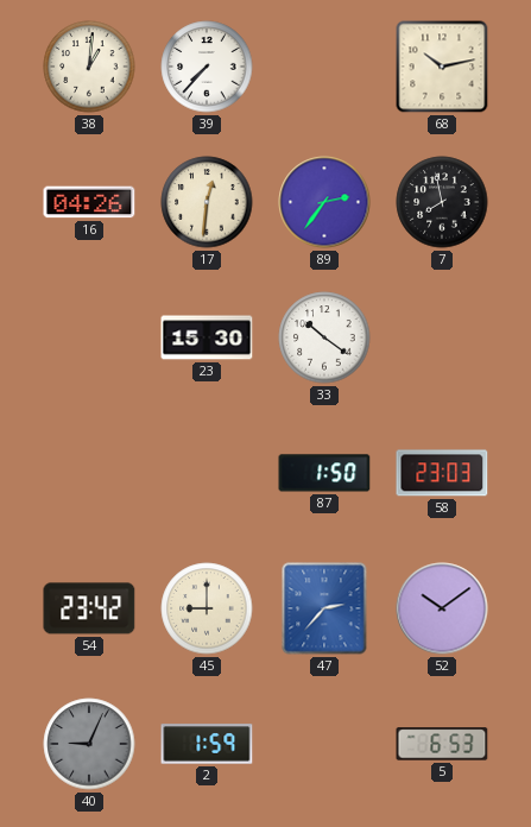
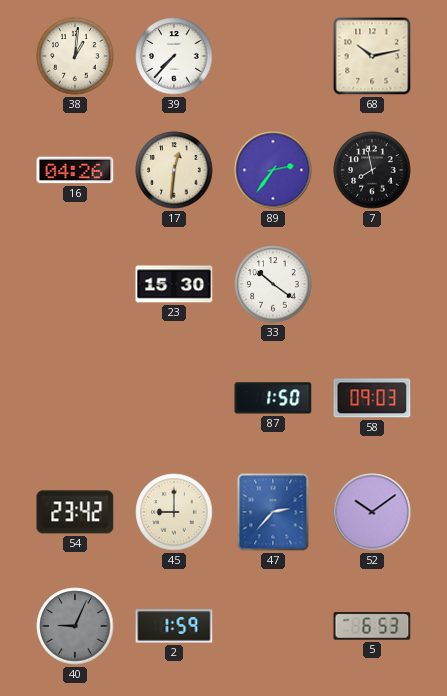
58: 23:03 -> 09:03
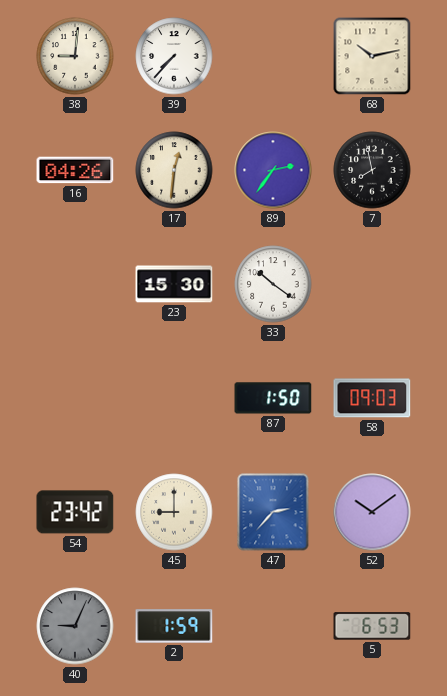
38: 1:01 -> 9:01
